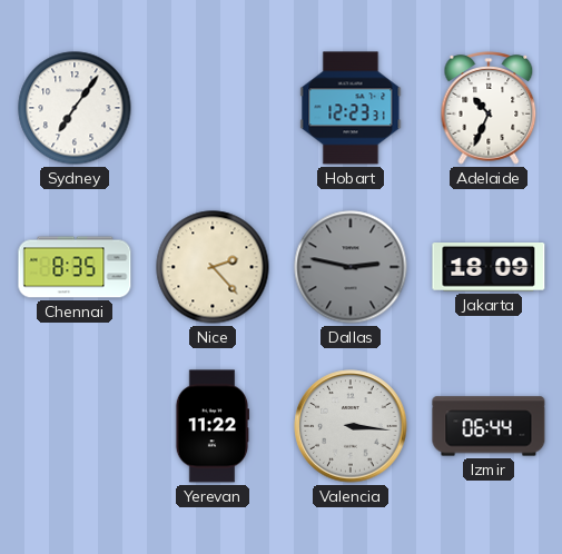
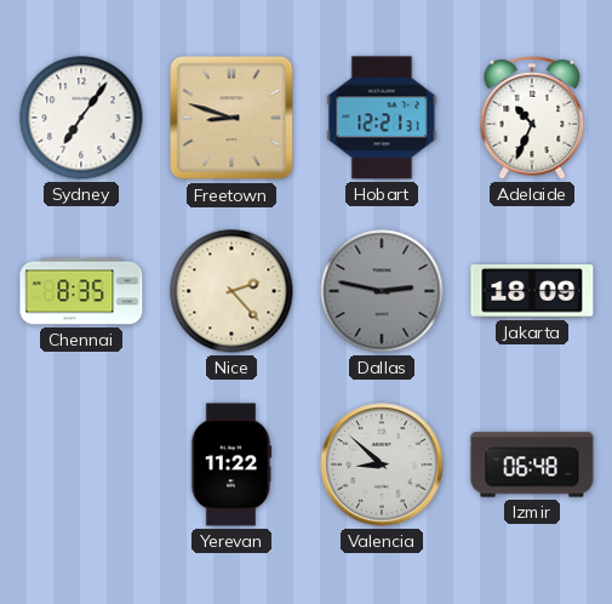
Freetown: none -> 8:48
Hobart: 12:23 -> 12:21
Valencia: 3:16 -> 8:52
Izmir: 06:44 -> 06:48
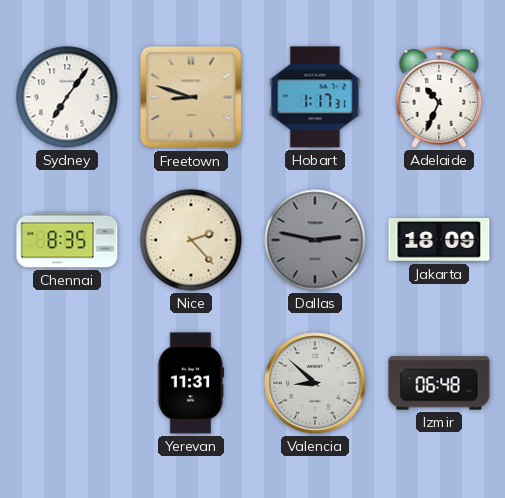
Hobart: 12:21 -> 1:17
Yerevan: 11:22 -> 11:31
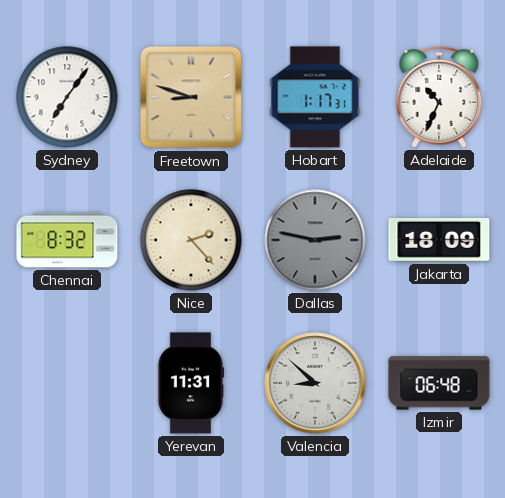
Chennai: 8:35 -> 8:32
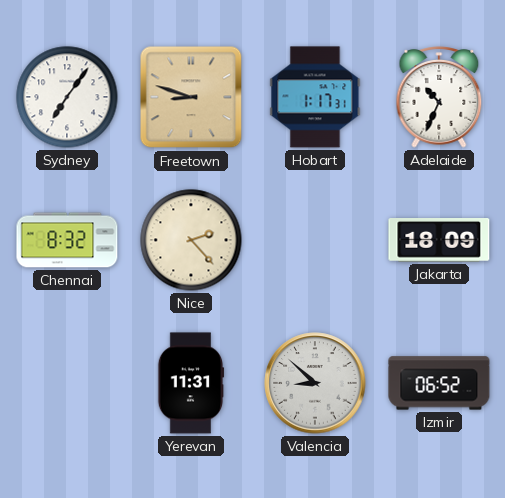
Dallas: 2:47 -> none
Izmir: 06:48 -> 06:52
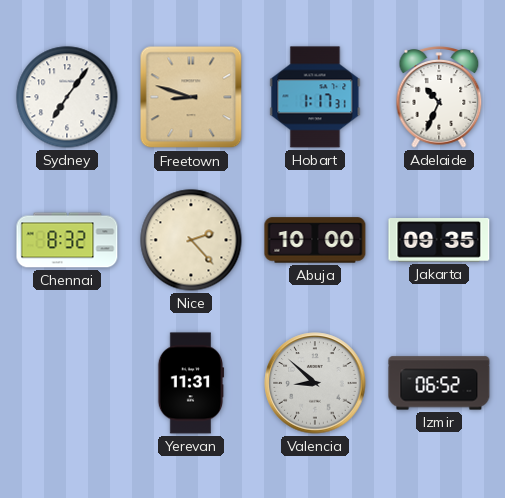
Abuja: none -> 10:00
Jakarta: 18:09 -> 09:35
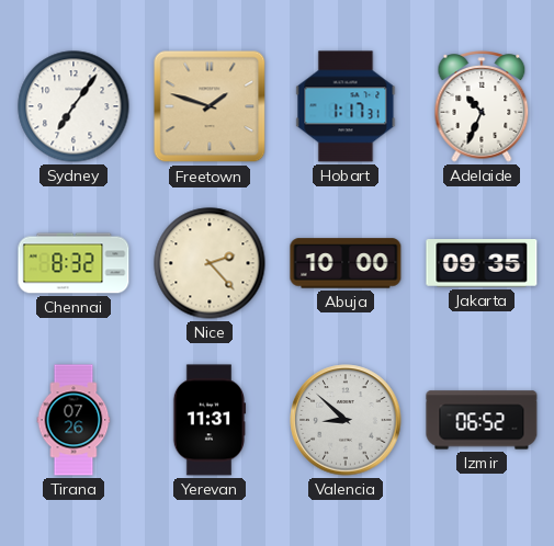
Freetown: 8:48 -> 1:48
Tirana: none -> 07:26
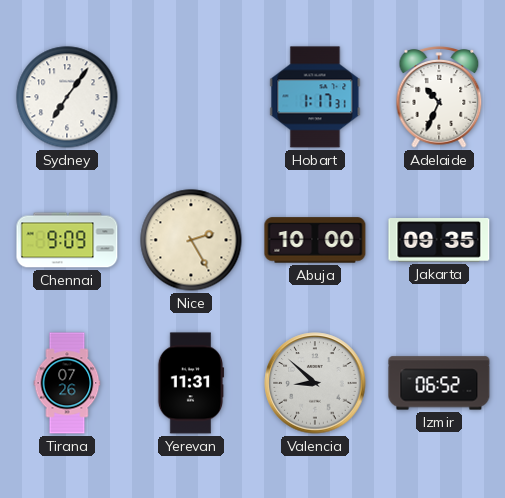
Freetown: 1:48 -> none
Chennai: 8:32 -> 9:09
Nice: 2:23 -> 2:25
